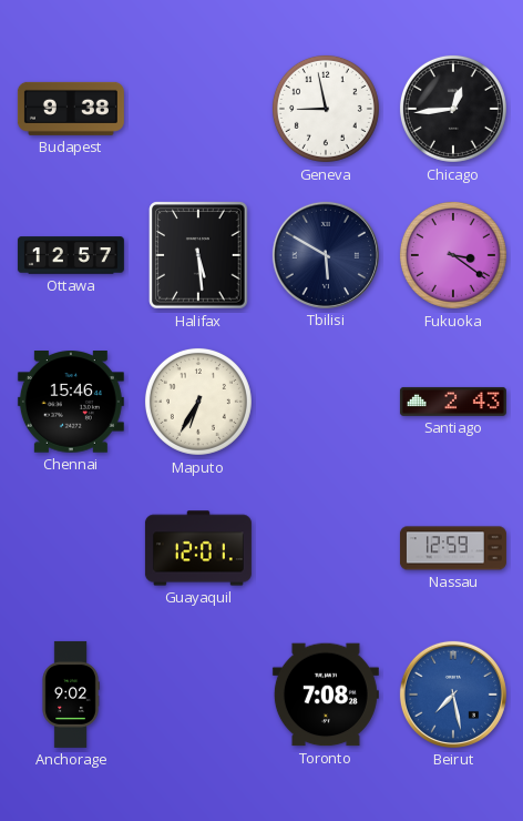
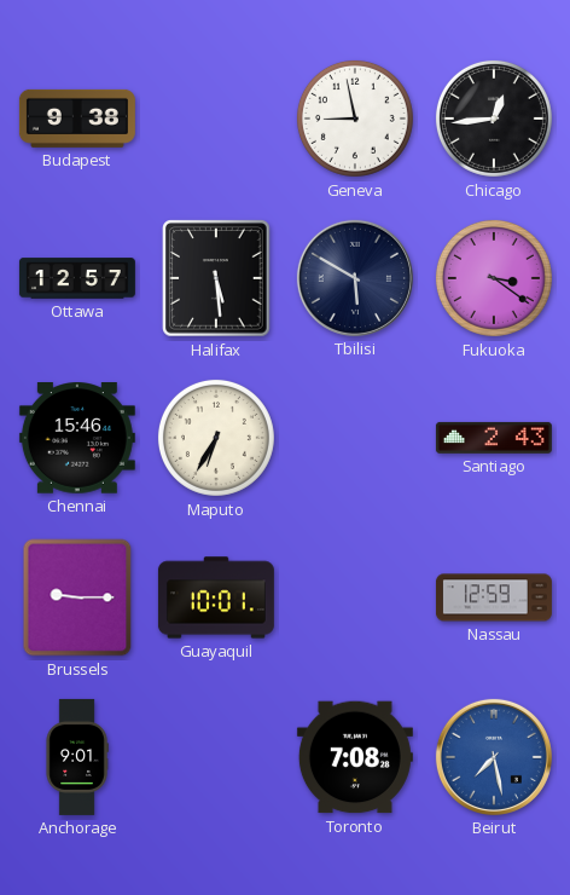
Brussels: none -> 9:15
Guayaquil: 12:01 -> 10:01
Anchorage: 9:02 -> 9:01
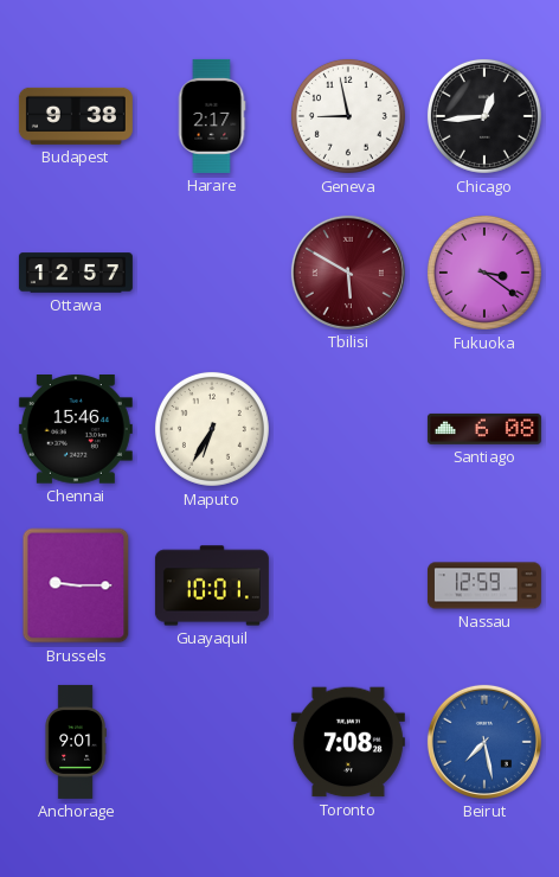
Harare: none -> 2:17
Halifax: 5:29 -> none
Tbilisi dial: navy -> burgundy
Santiago: 2:43 -> 6:08
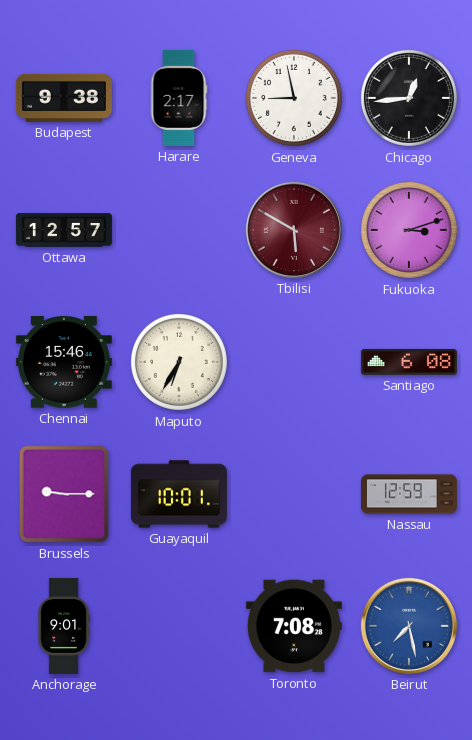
Fukuoka: 3:21 -> 3:12
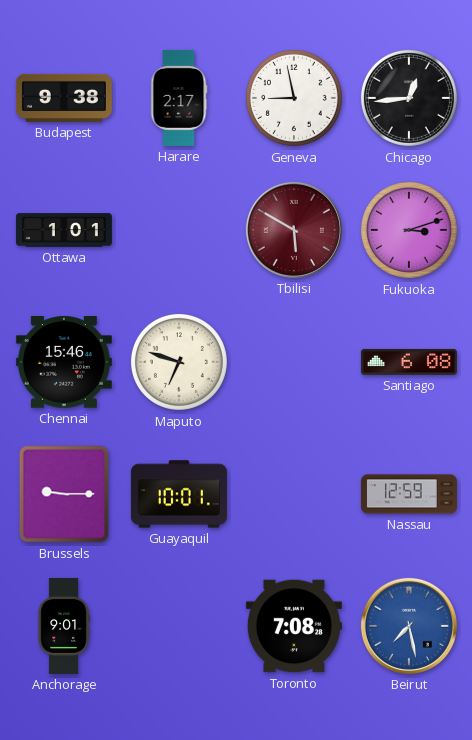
Ottawa: 12:57 -> 1:01
Maputo: 6:35 -> 6:48
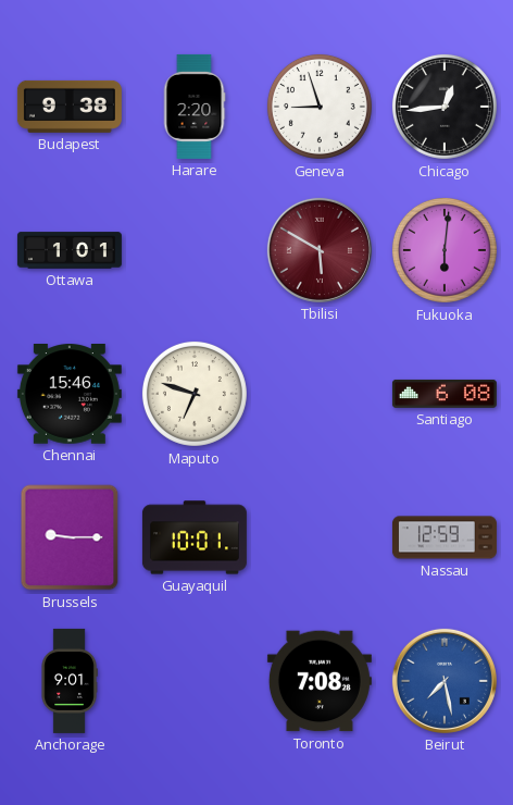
Harare: 2:17 -> 2:20
Geneva: 8:58 -> 8:57
Fukuoka: 3:12 -> 6:01
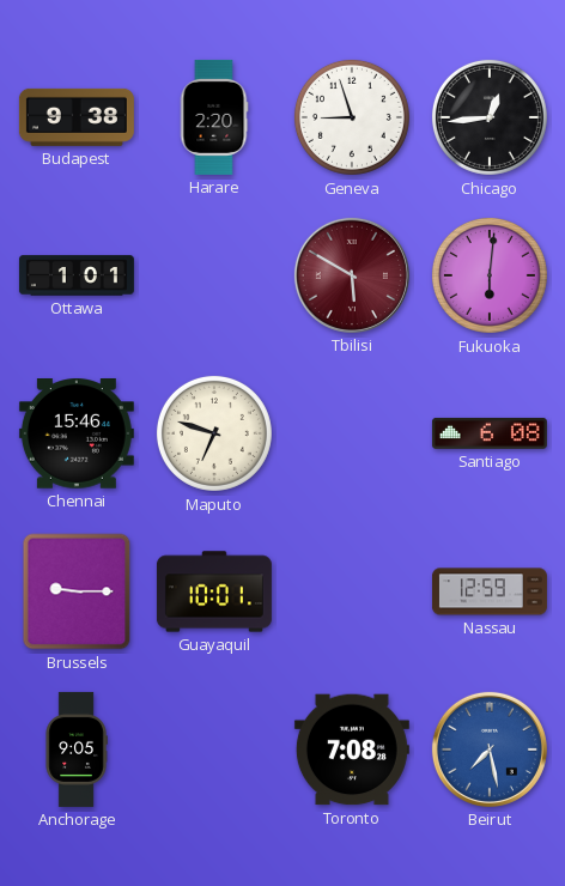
Anchorage: 9:01 -> 9:05
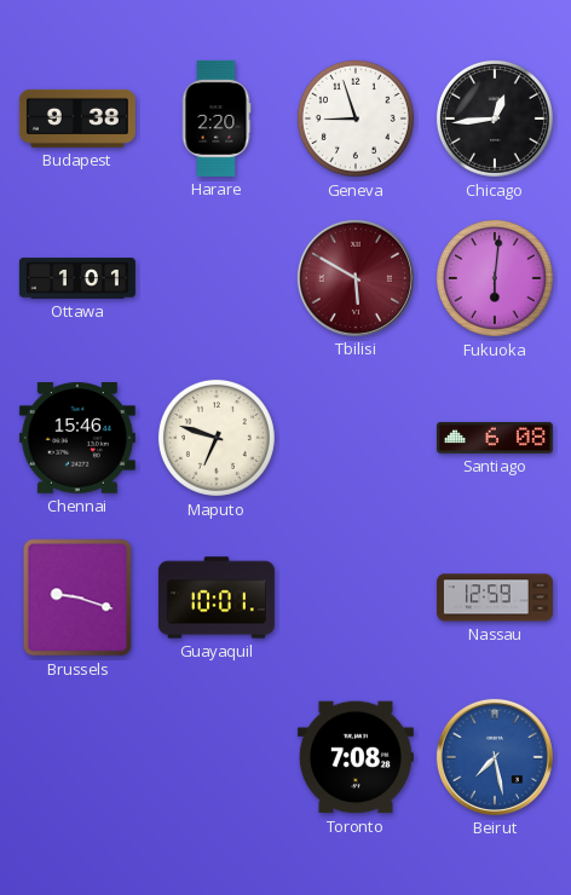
Brussels: 9:15 -> 9:18
Anchorage: 9:05 -> none
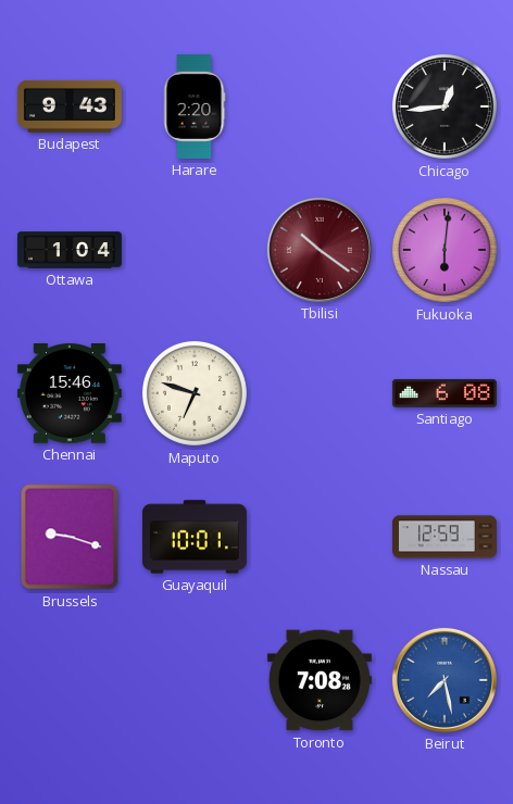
Budapest: 9:38 -> 9:43
Geneva: 8:57 -> none
Ottawa: 1:01 -> 1:04
Tbilisi: 5:50 -> 10:21
